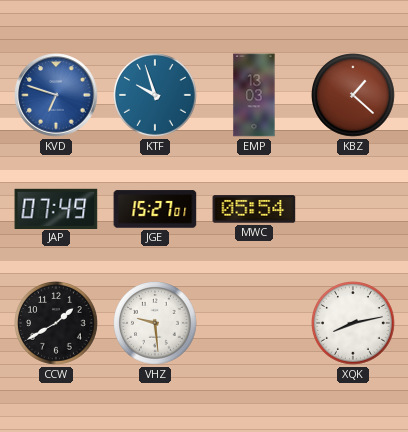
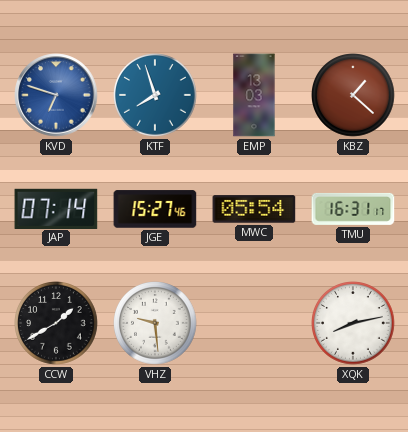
KTF: 9:57 -> 7:57
JAP: 07:49 -> 07:14
JGE: 15:27:01 -> 15:27:46
TMU: none -> 16:31
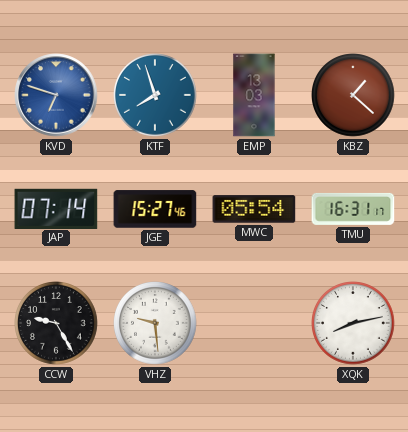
CCW: 1:40 -> 9:25
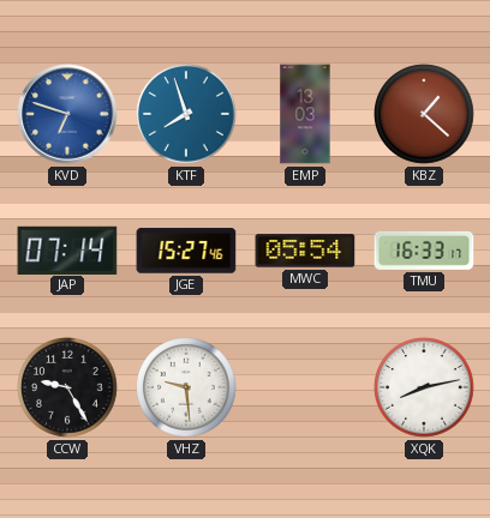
TMU: 16:31 -> 16:33
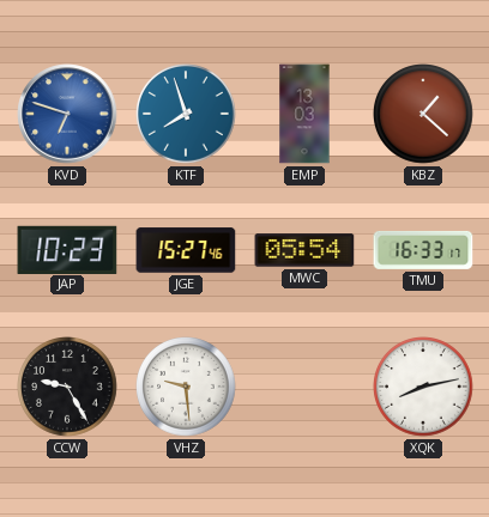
JAP: 07:14 -> 10:23
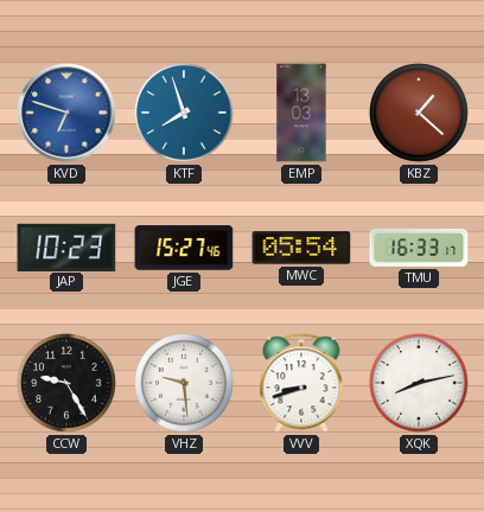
VVV: none -> 8:42
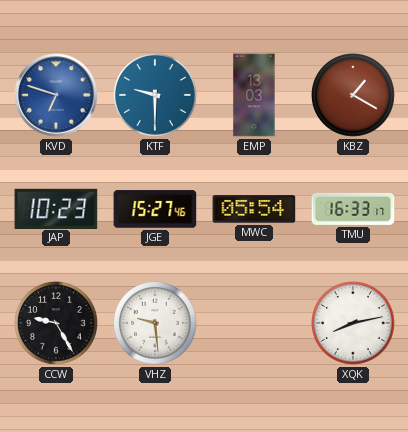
KTF: 7:57 -> 9:30
KBZ: 1:22 -> 1:20
VVV: 8:42 -> none
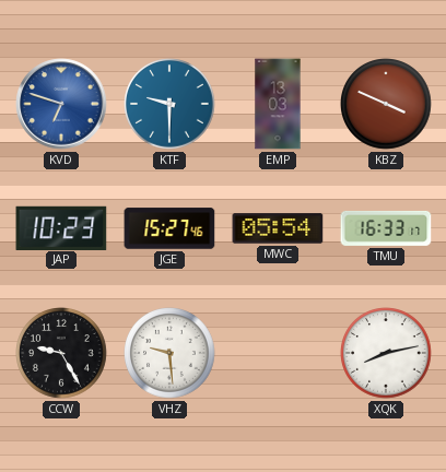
KBZ: 1:20 -> 3:49
